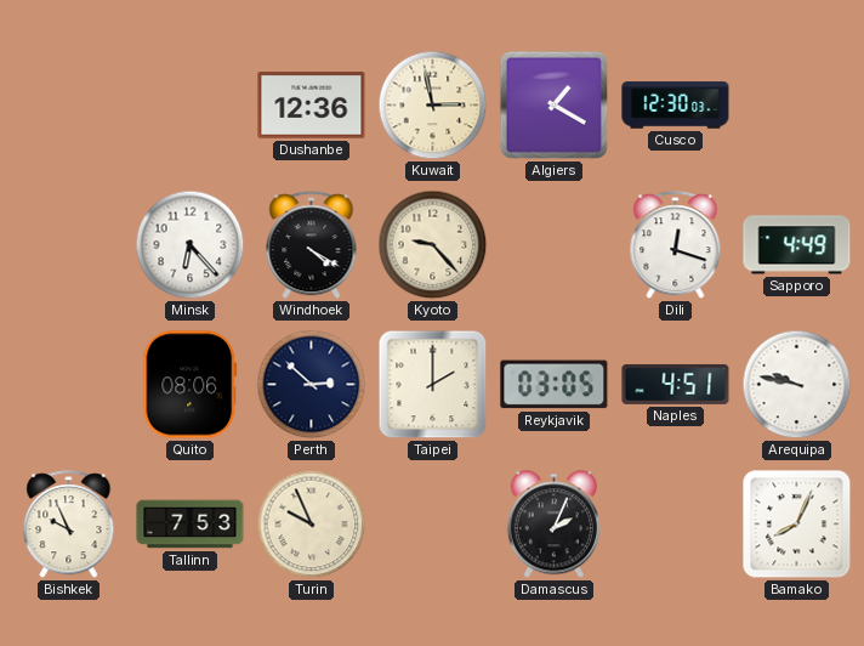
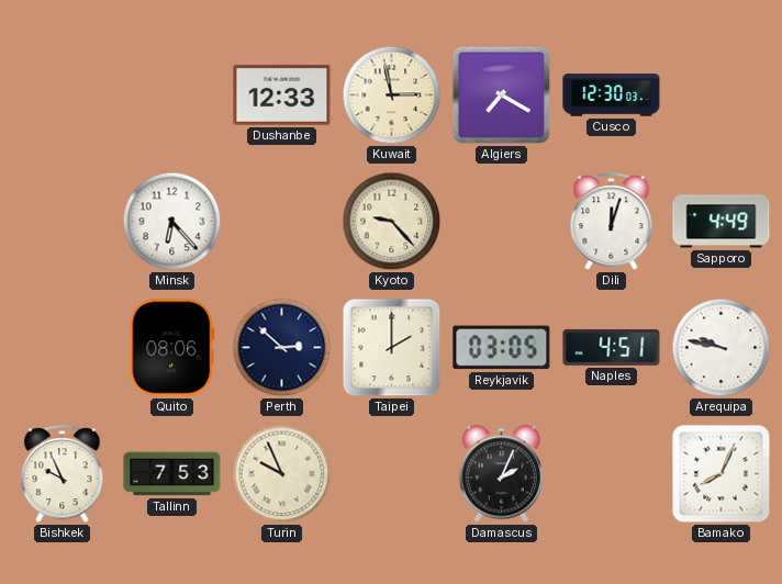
Dushanbe: 12:36 -> 12:33
Algiers: 1:20 -> 7:20
Windhoek: 4:20 -> none
Dili: 12:18 -> 12:03
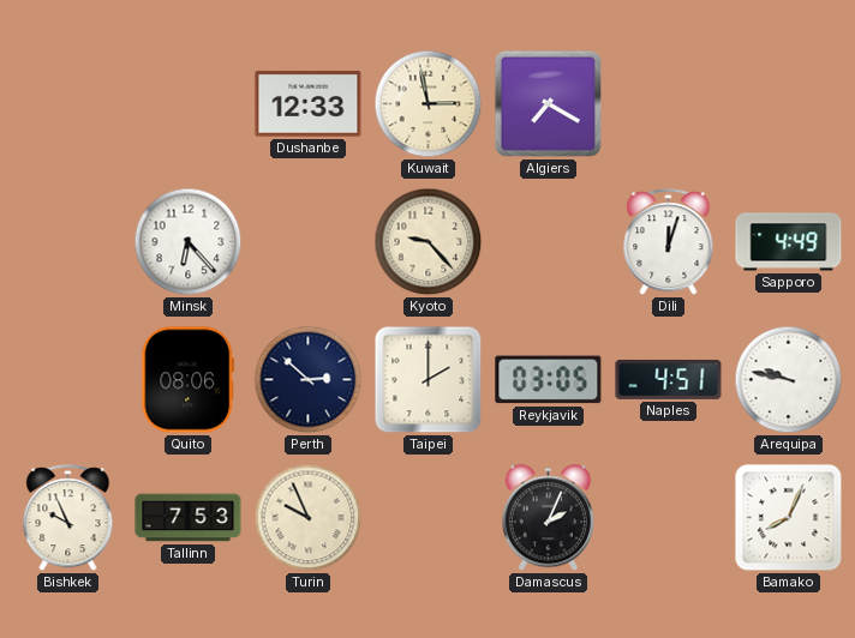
Cusco: 12:30 -> none
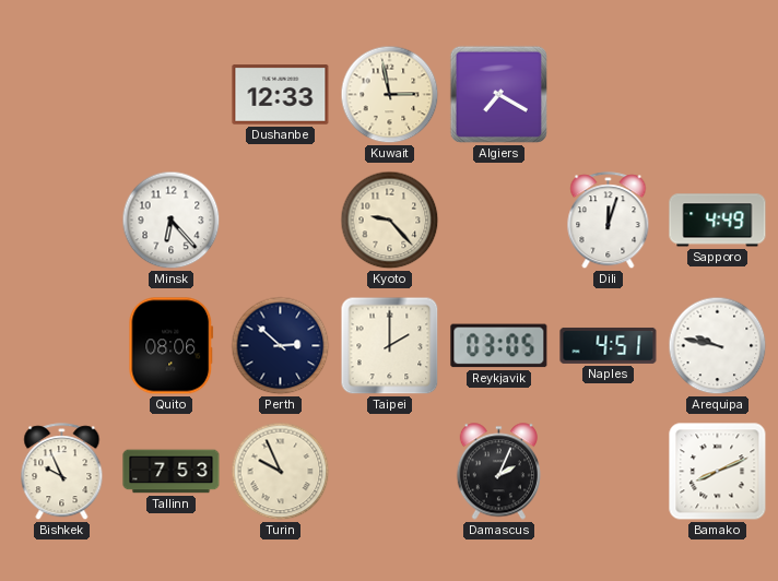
Bamako: 8:04 -> 8:11
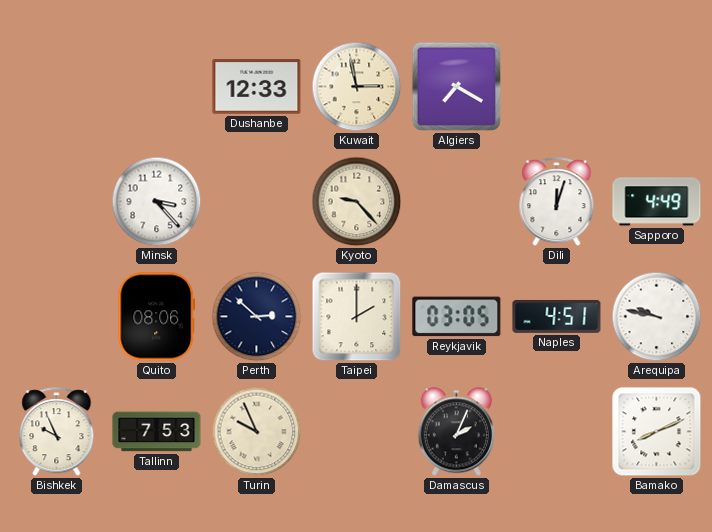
Minsk: 6:23 -> 3:23
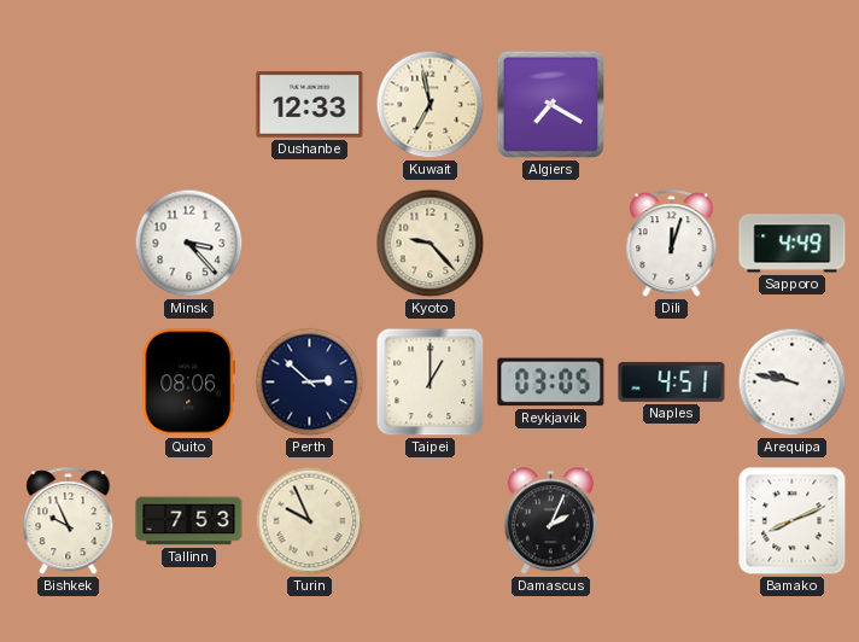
Kuwait: 2:58 -> 6:58
Taipei: 2:00 -> 1:00
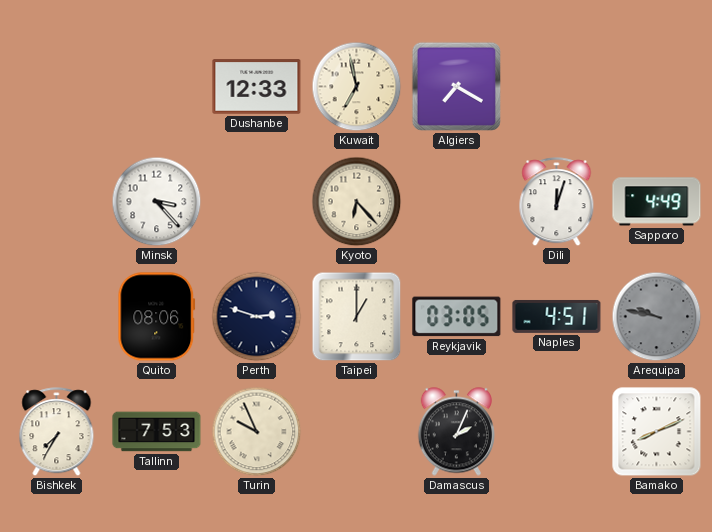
Kyoto: 9:23 -> 6:23
Perth: 2:52 -> 2:48
Arequipa dial: white -> grey
Bishkek: 9:56 -> 7:35
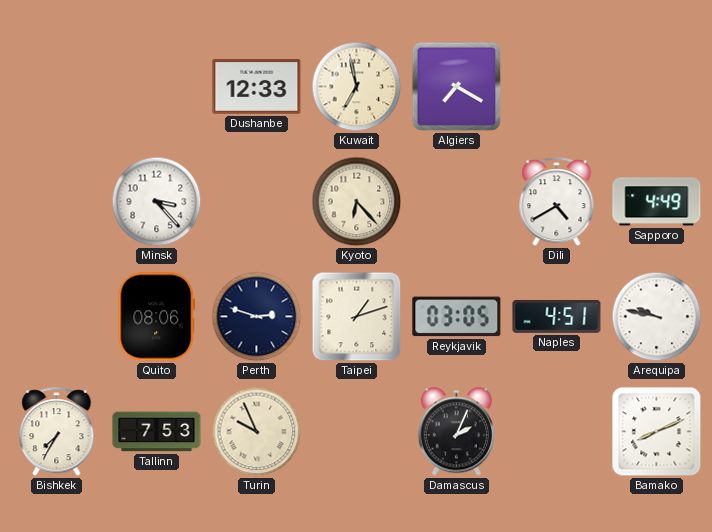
Dili: 12:03 -> 4:40
Taipei: 1:00 -> 1:12
Arequipa dial: grey -> white
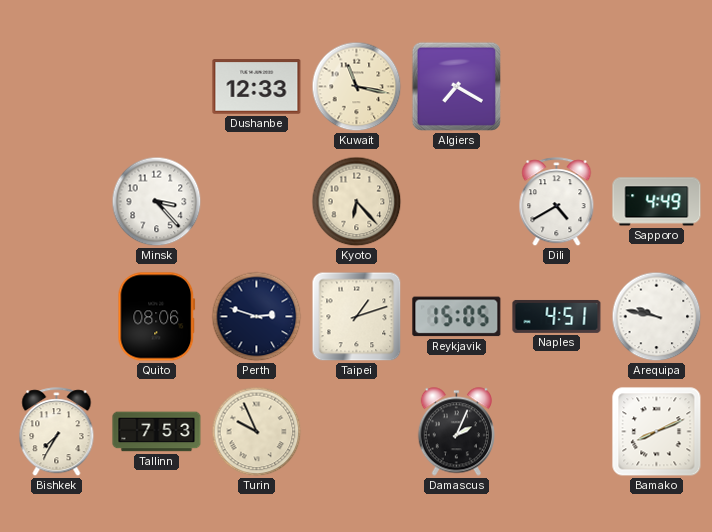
Kuwait: 6:58 -> 11:17
Reykjavik: 03:05 -> 15:05
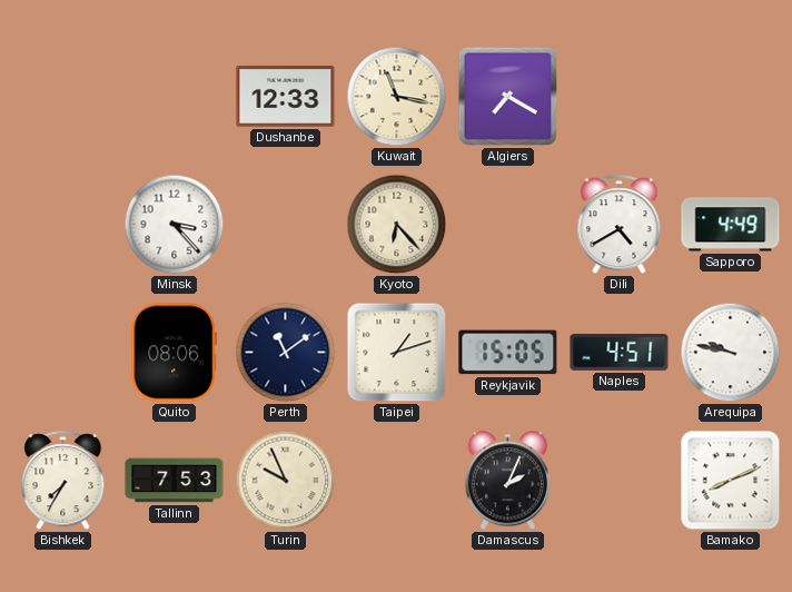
Perth: 2:48 -> 11:09
